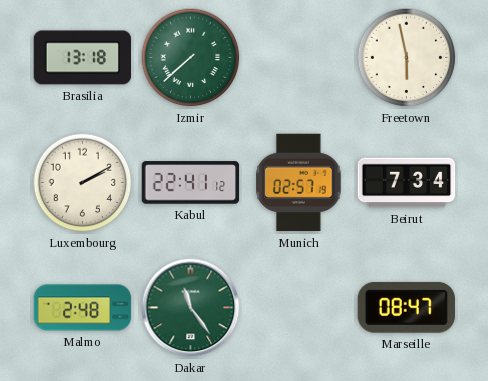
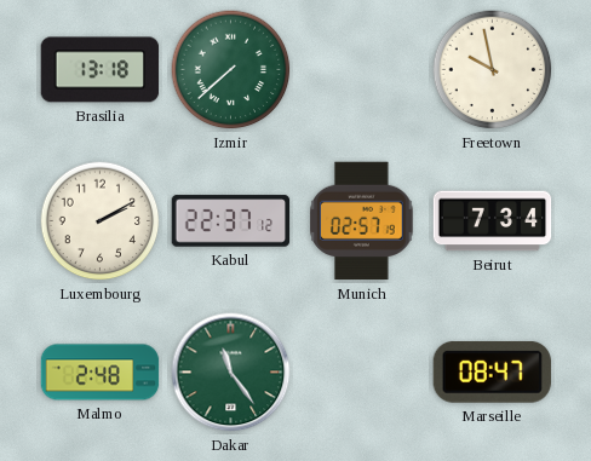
Freetown: 5:58 -> 9:58
Kabul: 22:41 -> 22:37
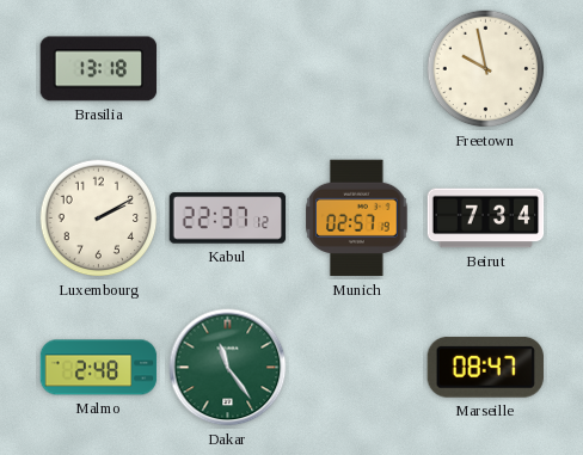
Izmir: 7:38 -> none
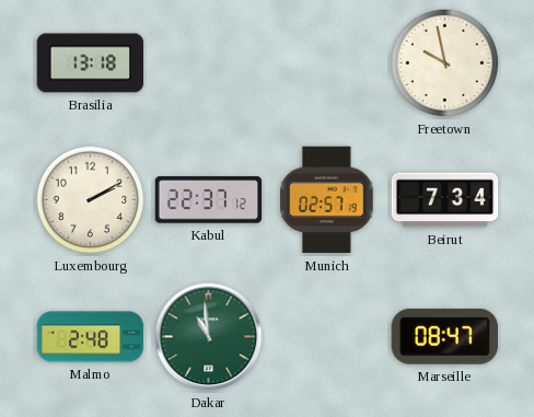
Dakar: 11:24 -> 10:59
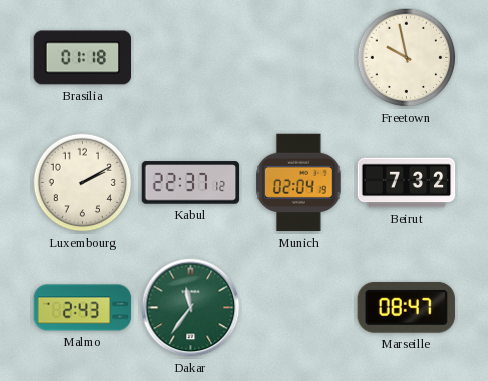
Brasilia: 13:18 -> 01:18
Munich: 02:57 -> 02:04
Beirut: 7:34 -> 7:32
Malmo: 2:48 -> 2:43
Dakar: 10:59 -> 11:36
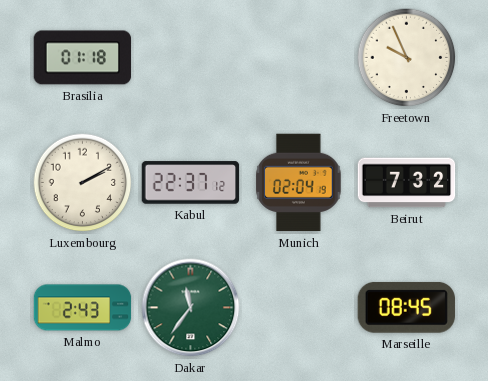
Freetown: 9:58 -> 9:56
Marseille: 08:47 -> 08:45
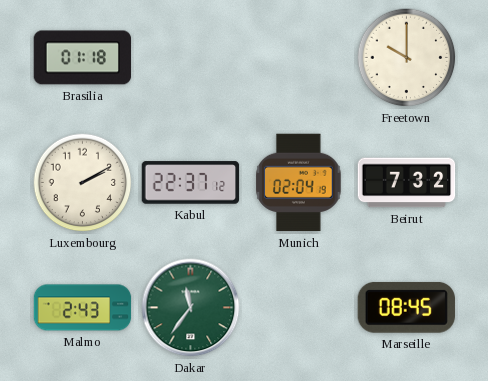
Freetown: 9:56 -> 10:00
